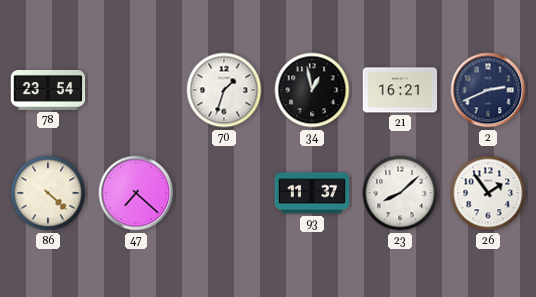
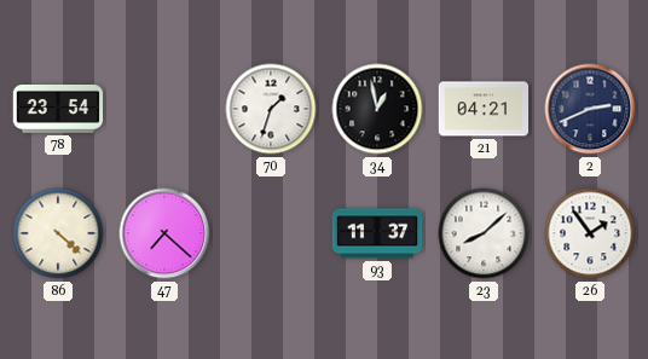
21: 16:21 -> 04:21
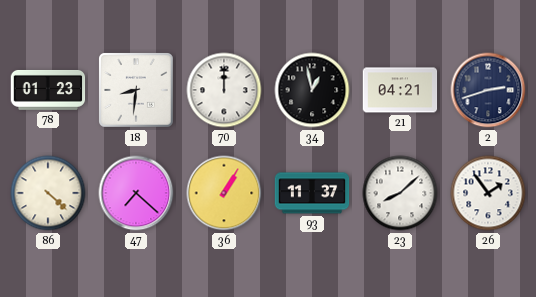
78: 23:54 -> 01:23
18: none -> 8:31
70: 1:33 -> 12:00
2: 2:41 -> 2:42
36: none -> 1:05
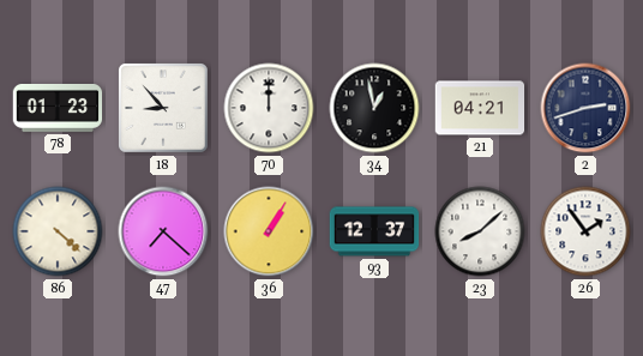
18: 8:31 -> 8:53
93: 11:37 -> 12:37
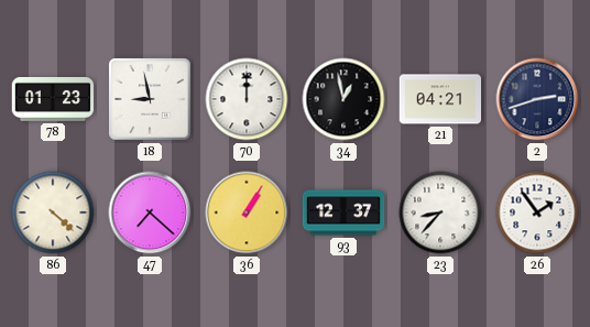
18: 8:53 -> 8:58
23: 8:08 -> 8:37
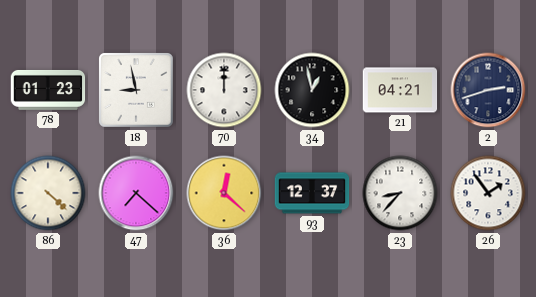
36: 1:05 -> 12:22
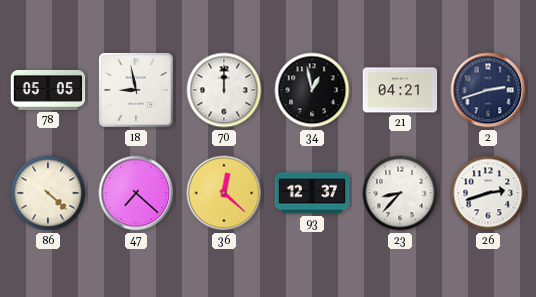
78: 01:23 -> 05:05
26: 1:54 -> 2:42
